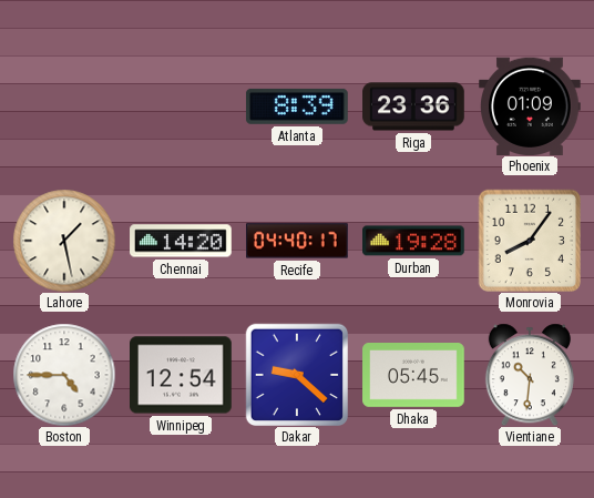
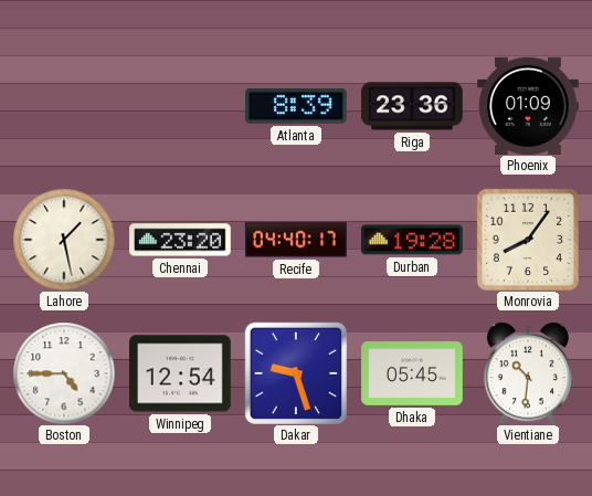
Chennai: 14:20 -> 23:20
Dakar: 9:22 -> 9:27
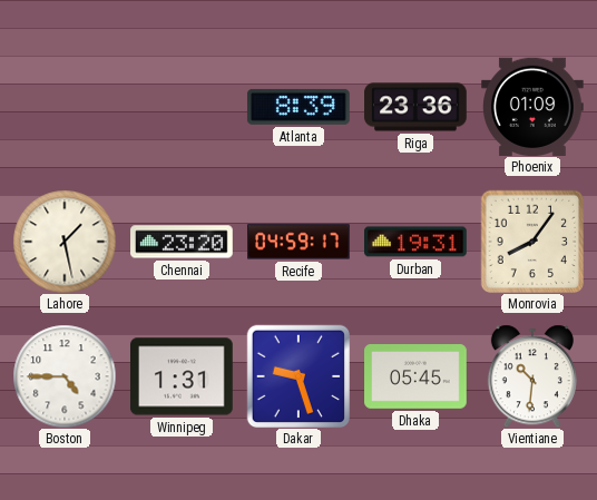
Recife: 04:40 -> 04:59
Durban: 19:28 -> 19:31
Winnipeg: 12:54 -> 1:31
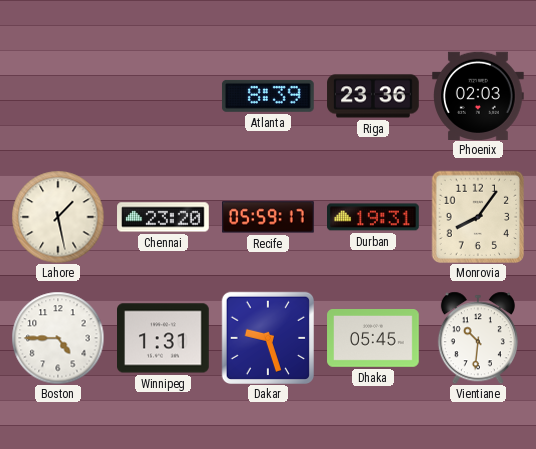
Phoenix: 01:09 -> 02:03
Recife: 04:59 -> 05:59
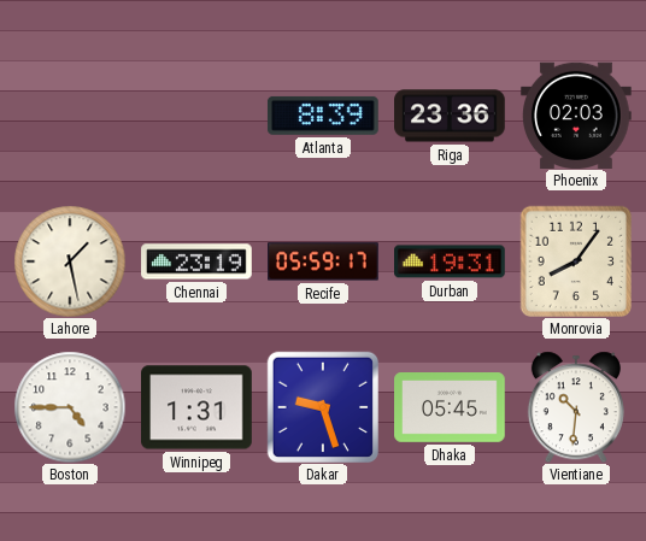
Chennai: 23:20 -> 23:19
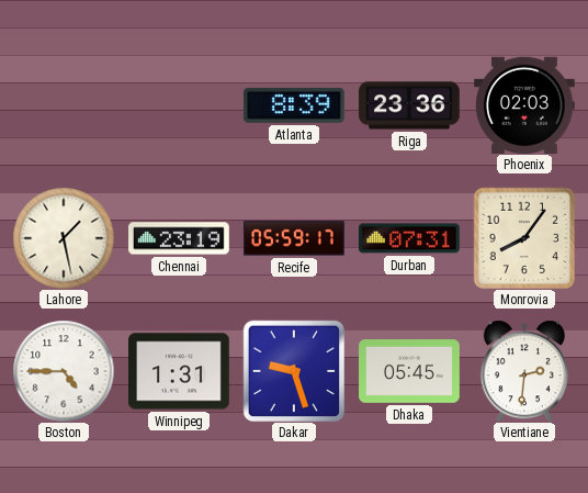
Durban: 19:31 -> 07:31
Vientiane: 10:31 -> 2:31
